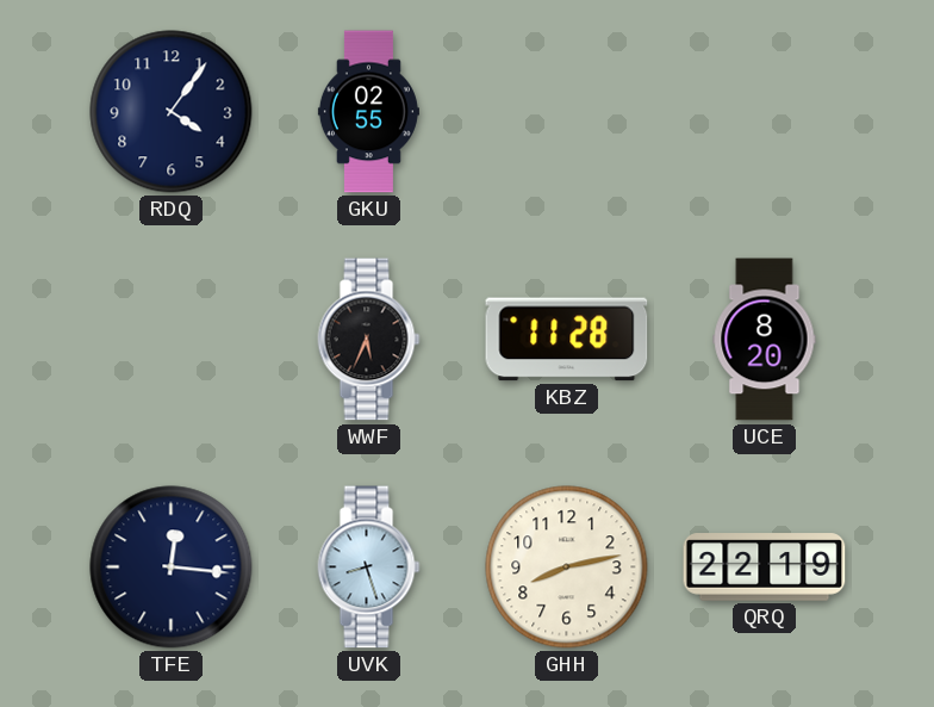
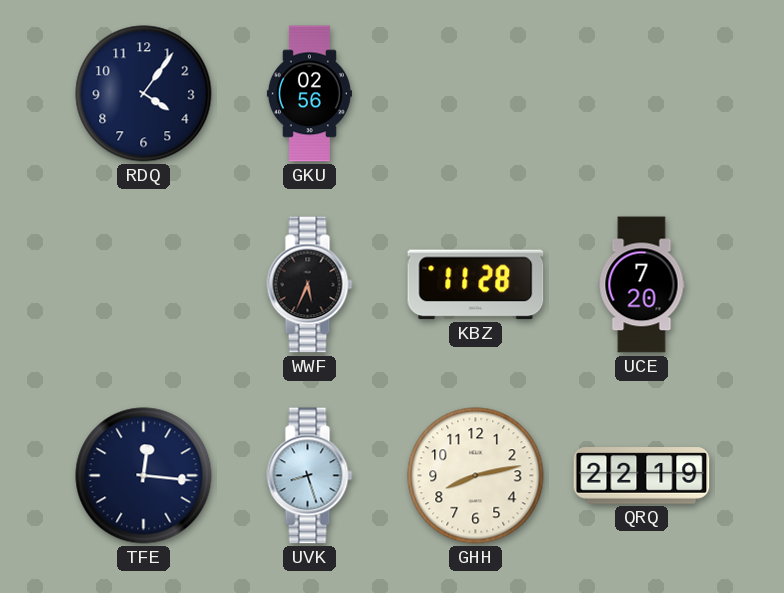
GKU: 02:55 -> 02:56
UCE: 8:20 -> 7:20
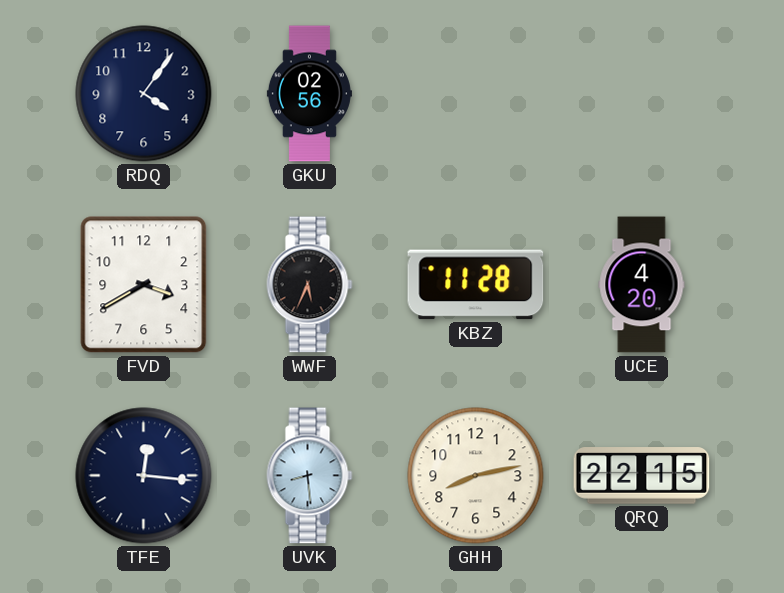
FVD: none -> 3:40
UCE: 7:20 -> 4:20
UVK: 8:27 -> 8:29
QRQ: 22:19 -> 22:15
